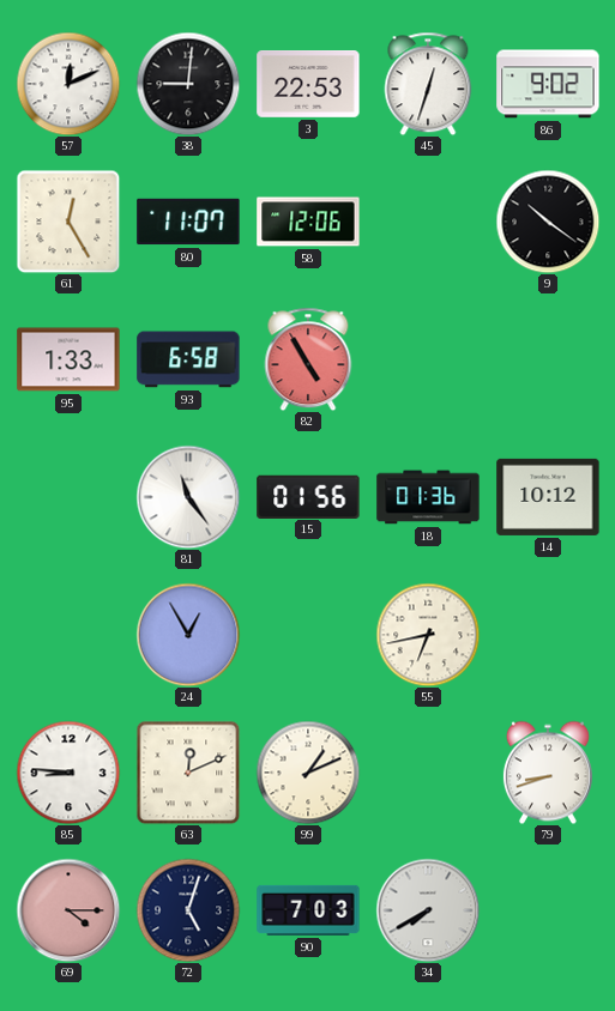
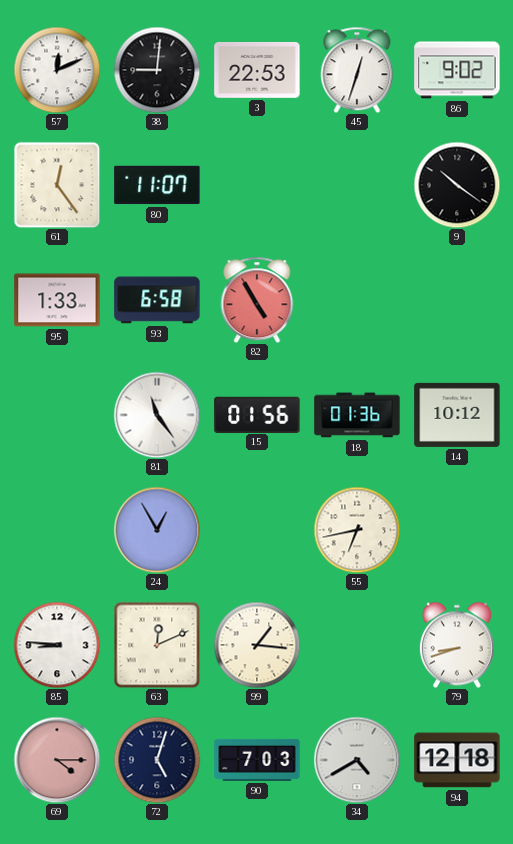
61: 12:25 -> 12:24
58: 12:06 -> none
99: 1:11 -> 1:16
34: 7:40 -> 4:40
94: none -> 12:18
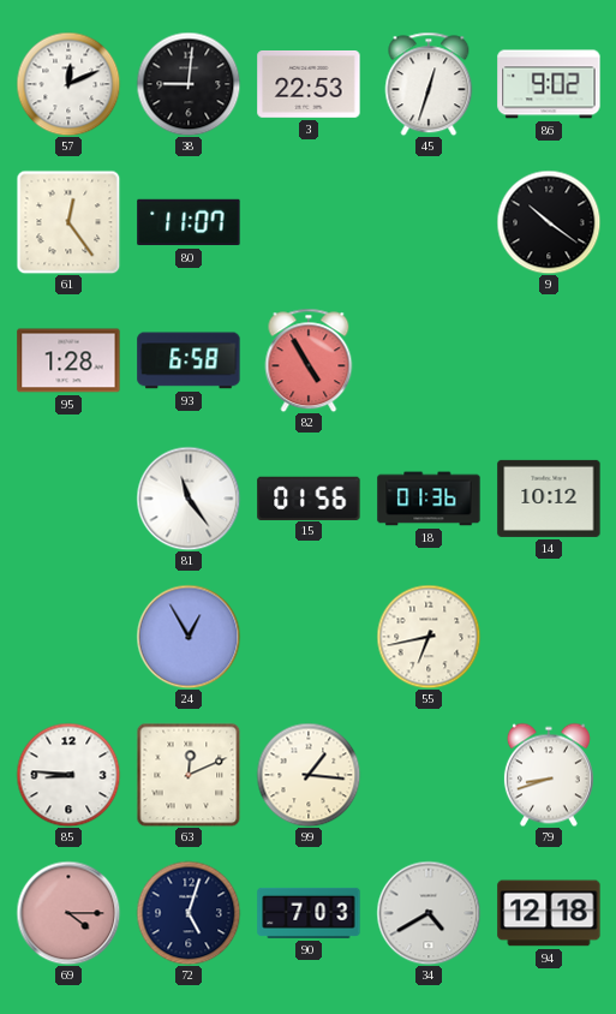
95: 1:33 -> 1:28
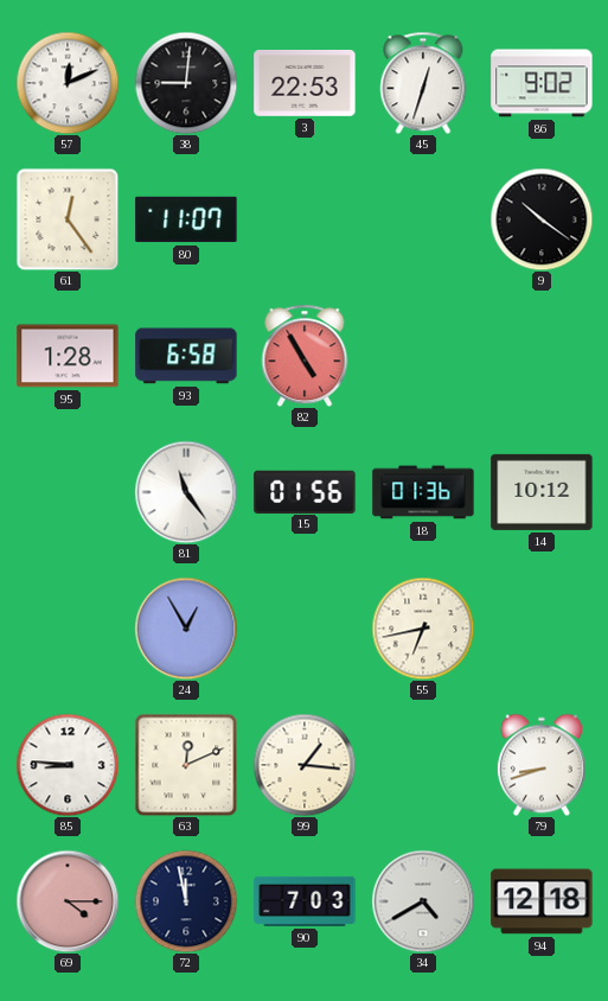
72: 5:03 -> 11:58
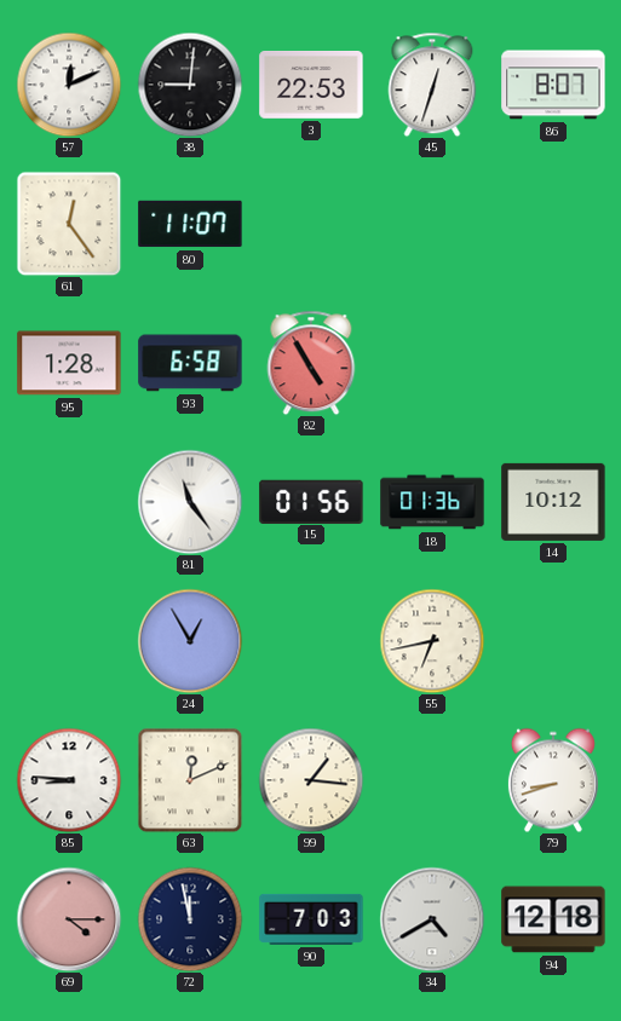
86: 9:02 -> 8:07
9: 10:21 -> none
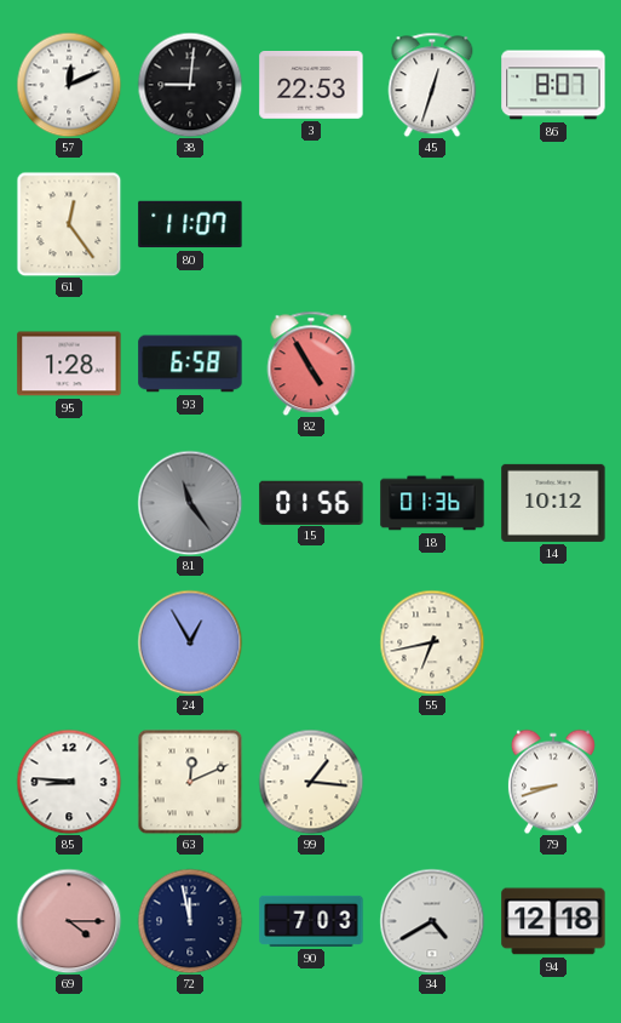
81 dial: white -> grey
